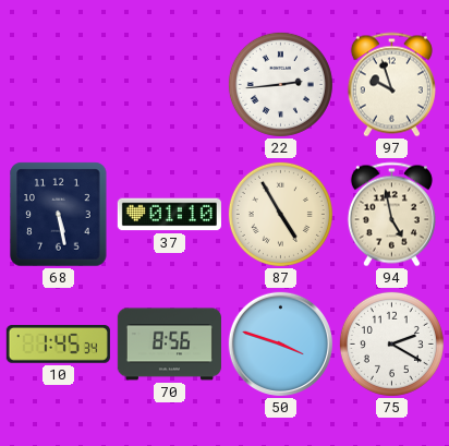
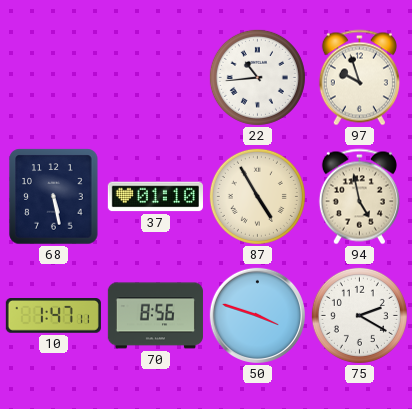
22: 2:44 -> 10:44
10: 1:45 -> 1:47
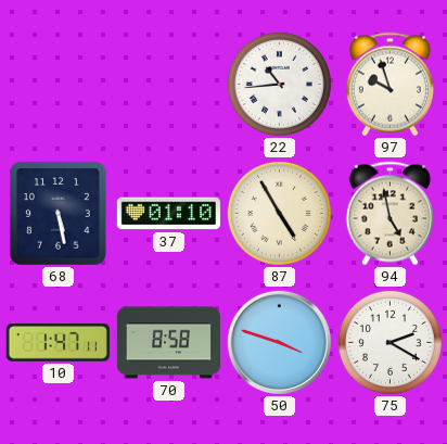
70: 8:56 -> 8:58
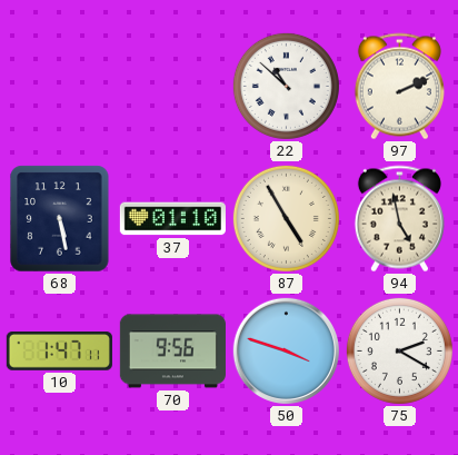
22: 10:44 -> 10:52
97: 9:57 -> 2:11
70: 8:58 -> 9:56
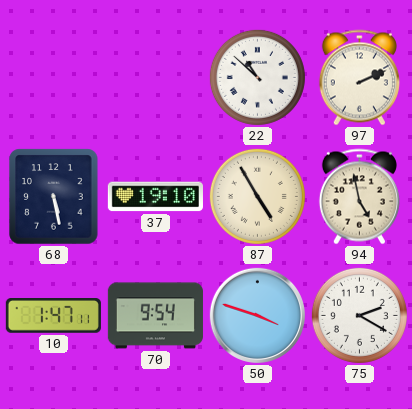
37: 01:10 -> 19:10
70: 9:56 -> 9:54
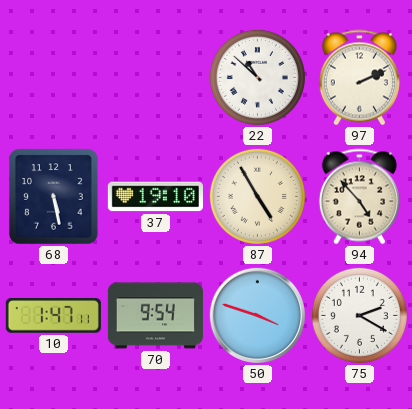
94: 4:58 -> 4:53
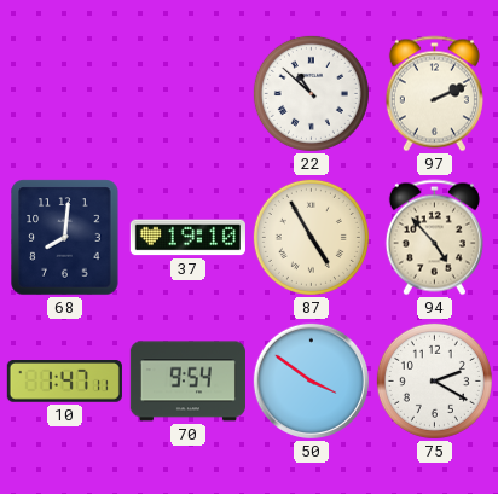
68: 5:28 -> 8:01
50: 3:48 -> 3:51
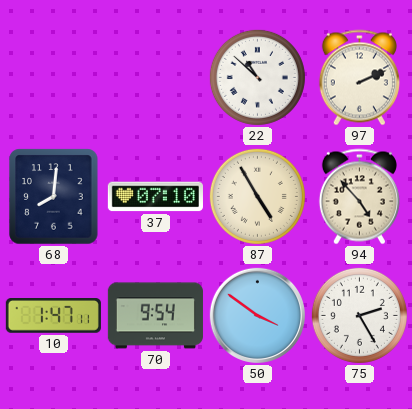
37: 19:10 -> 07:10
75: 2:20 -> 2:25
